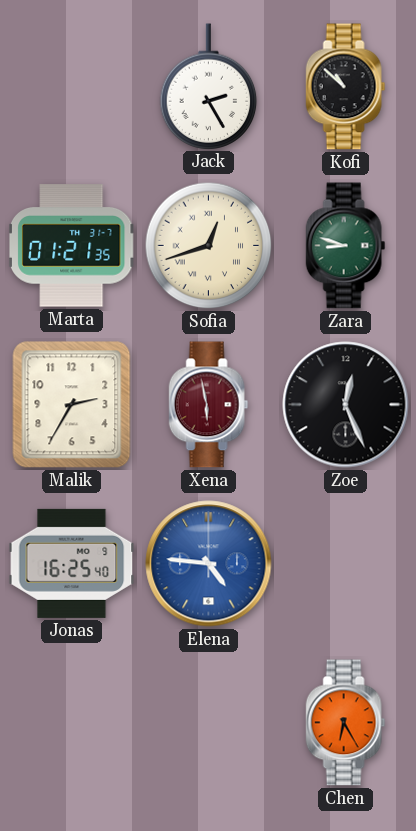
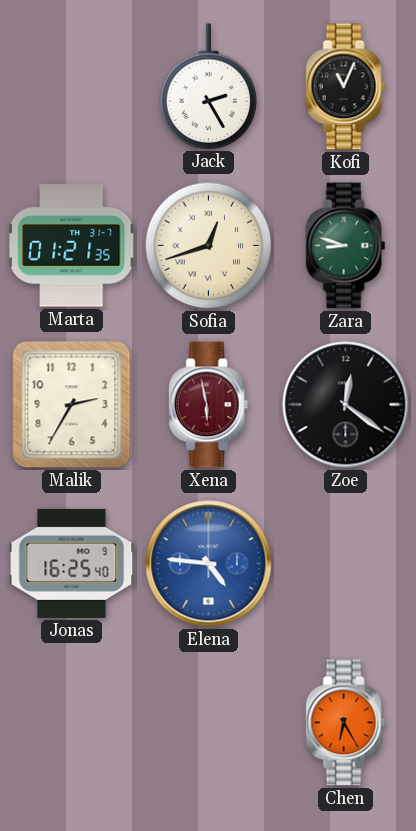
Kofi: 10:52 -> 11:04
Zoe: 12:26 -> 12:21
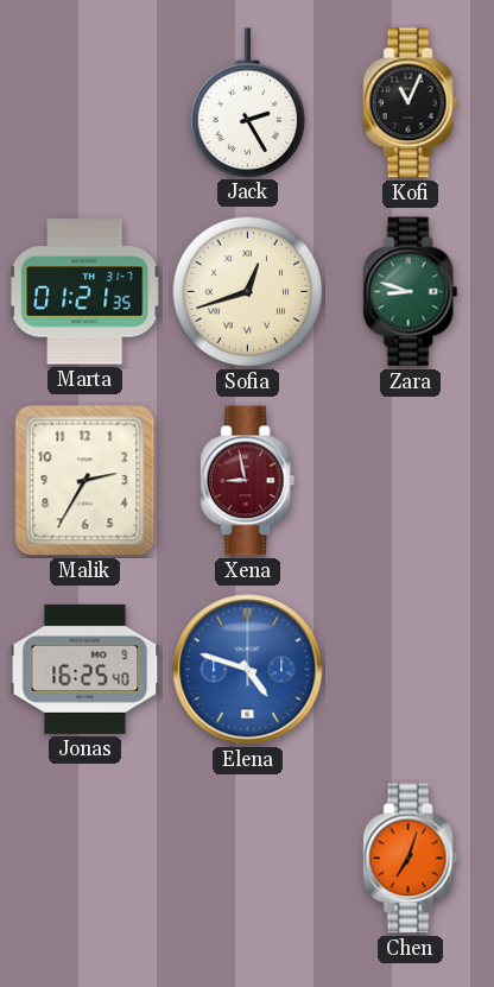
Xena: 5:58 -> 8:58
Zoe: 12:21 -> none
Elena: 4:46 -> 4:48
Chen: 6:25 -> 7:03
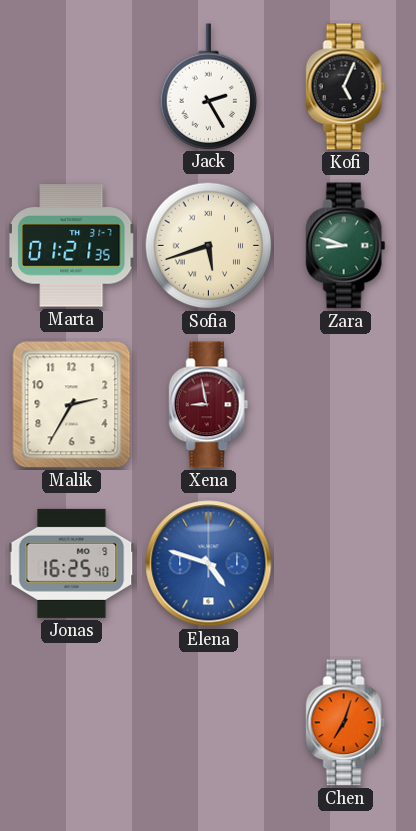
Kofi: 11:04 -> 5:04
Sofia: 12:42 -> 5:42
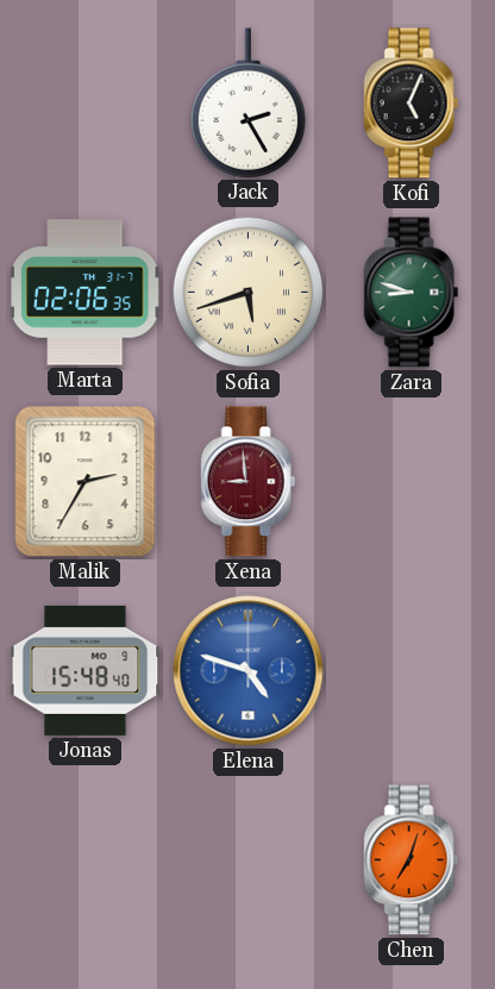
Marta: 01:21 -> 02:06
Xena: 8:58 -> 8:59
Jonas: 16:25 -> 15:48
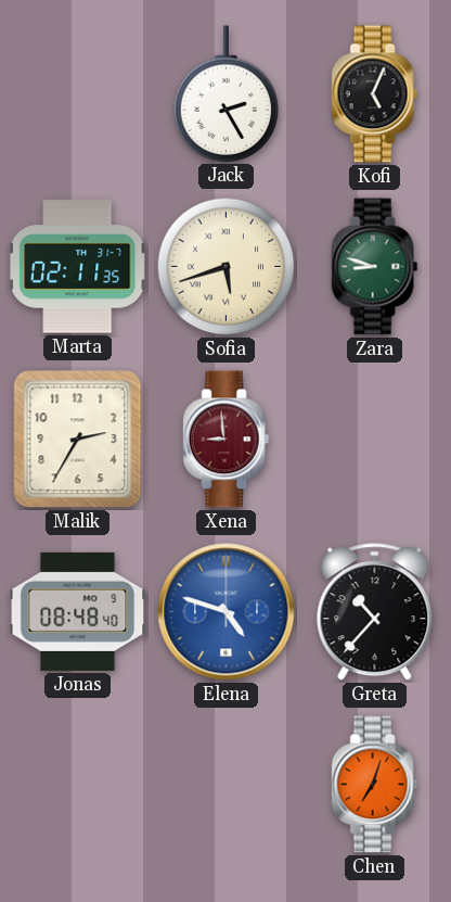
Marta: 02:06 -> 02:11
Jonas: 15:48 -> 08:48
Greta: none -> 10:37
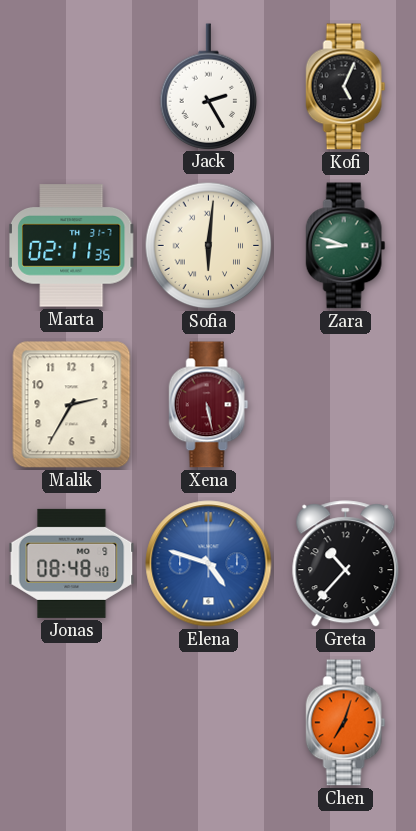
Sofia: 5:42 -> 6:01
Xena: 8:59 -> 5:28
